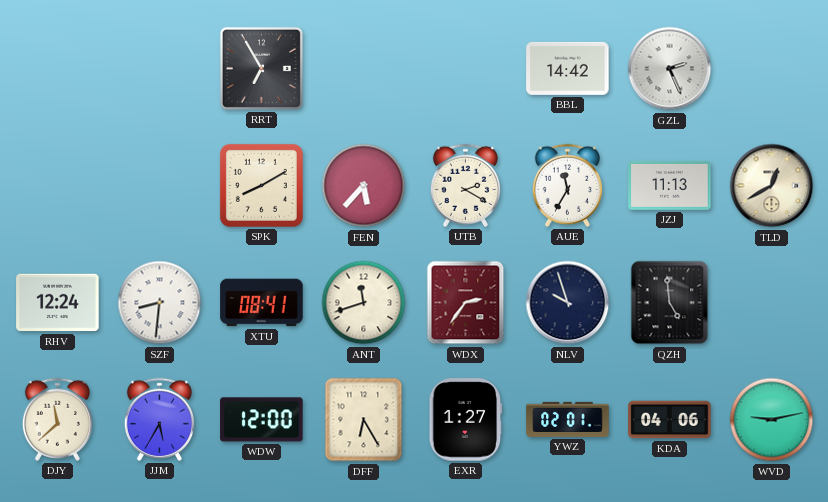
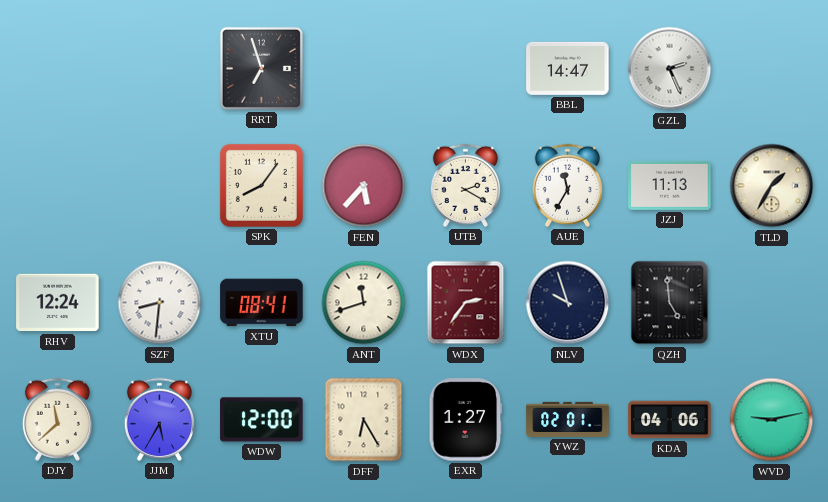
RRT: 6:55 -> 6:57
BBL: 14:42 -> 14:47
SPK: 8:10 -> 8:06
TLD: 12:40 -> 1:35
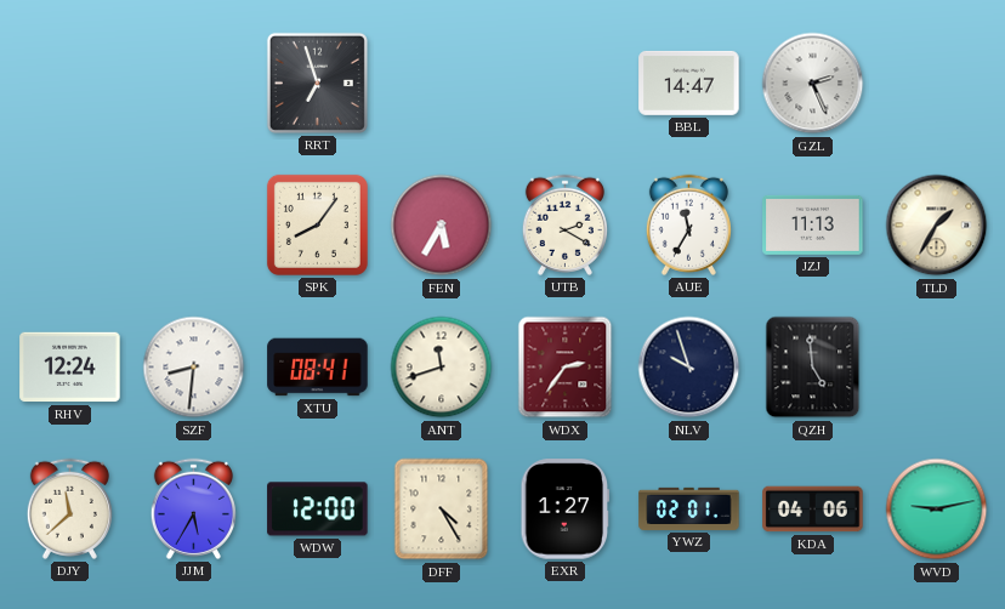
FEN: 5:37 -> 5:35
DFF: 6:25 -> 4:25
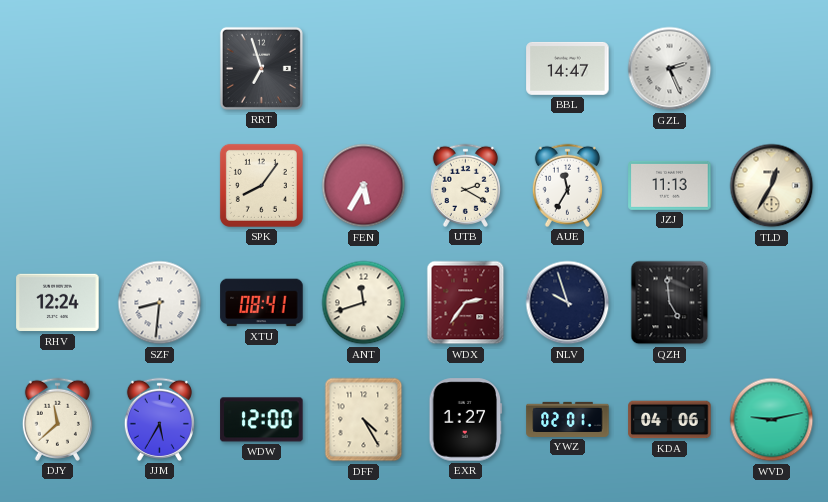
TLD: 1:35 -> 12:35
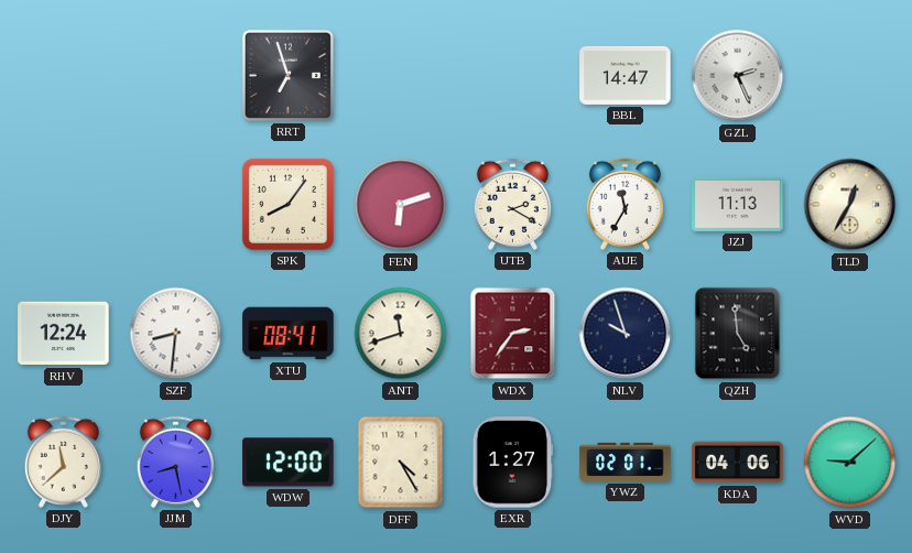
FEN: 5:35 -> 6:12
JJM: 5:35 -> 8:28
WVD: 9:13 -> 9:08
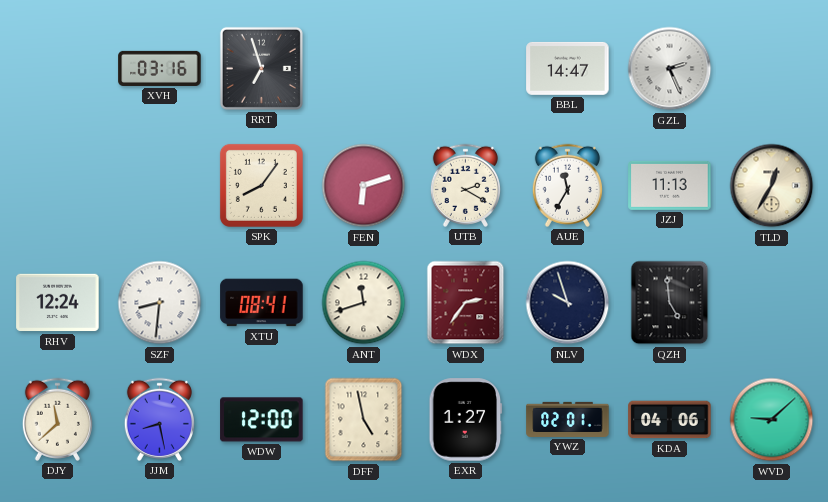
XVH: none -> 03:16
DFF: 4:25 -> 4:58
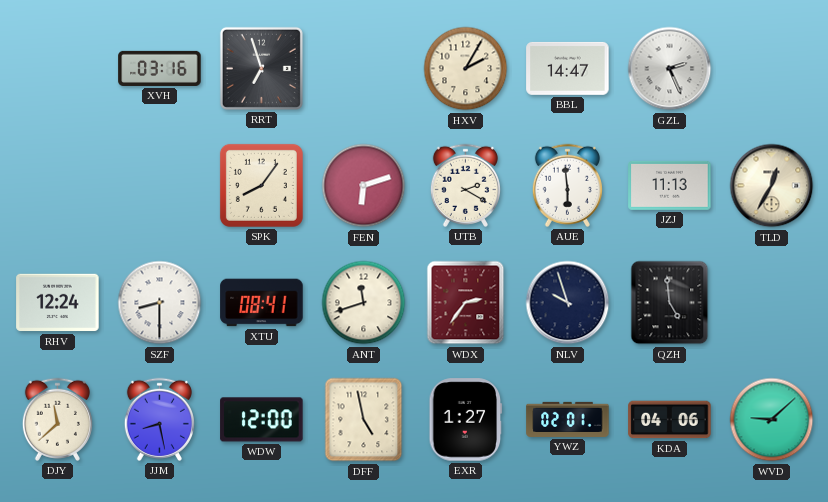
HXV: none -> 2:05
AUE: 11:35 -> 5:59
SZF: 8:31 -> 8:30
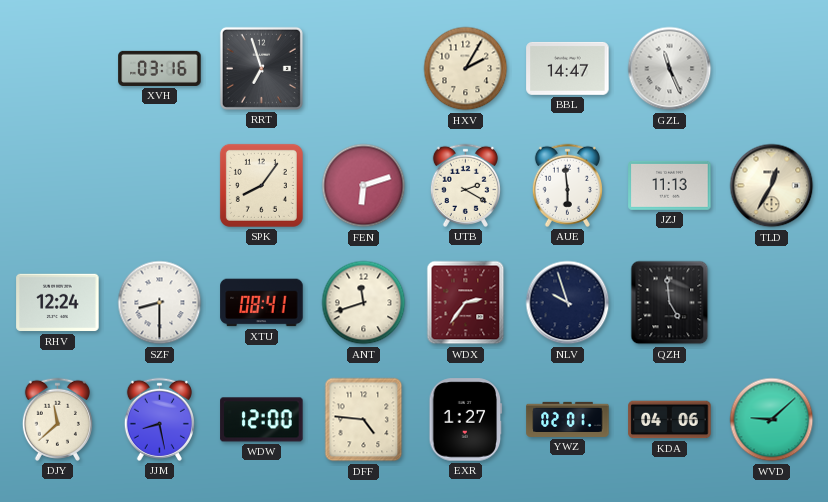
GZL: 2:26 -> 11:26
DFF: 4:58 -> 4:46
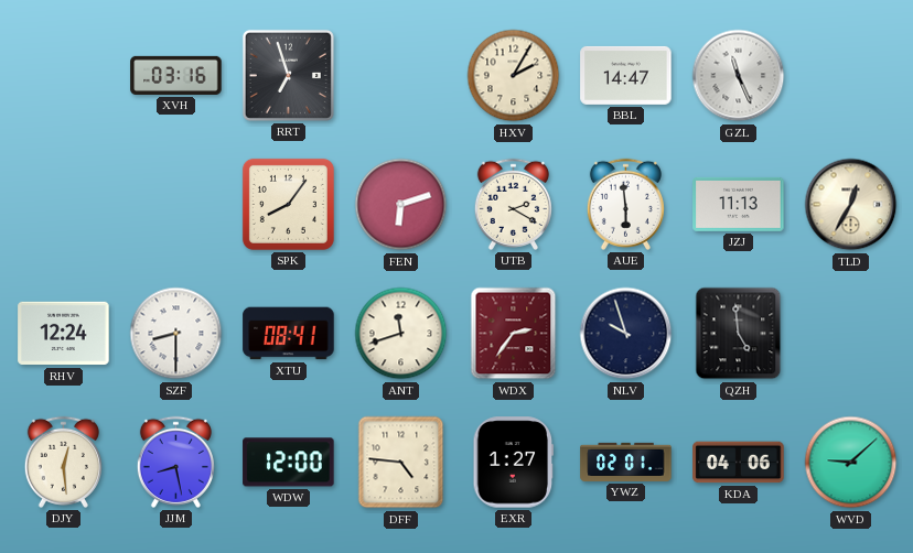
DJY: 11:38 -> 12:29
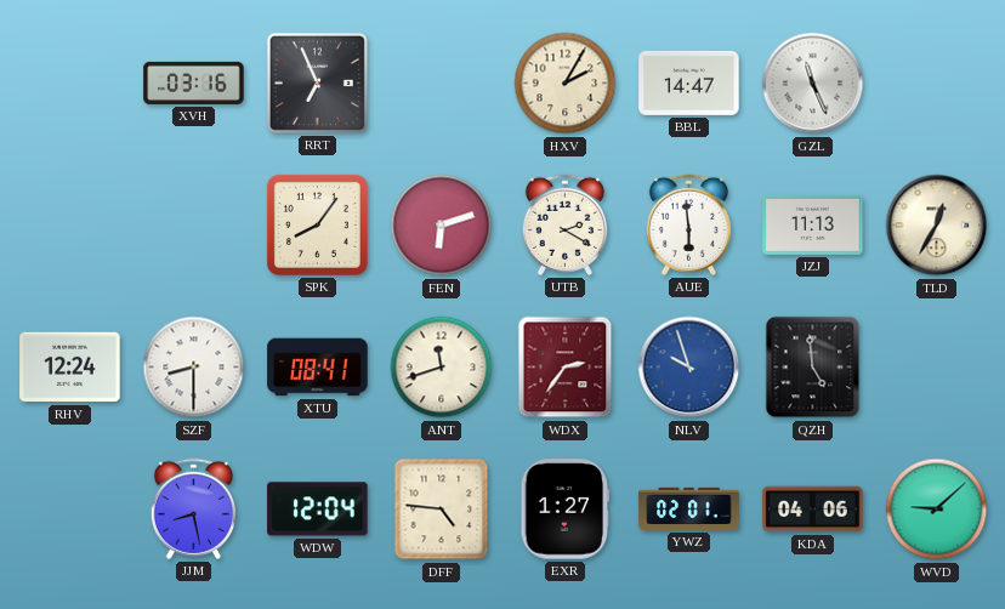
RRT: 6:57 -> 6:56
NLV dial: navy -> blue
DJY: 12:29 -> none
WDW: 12:00 -> 12:04
